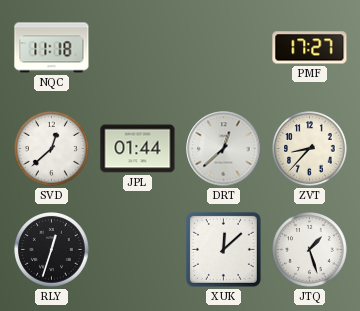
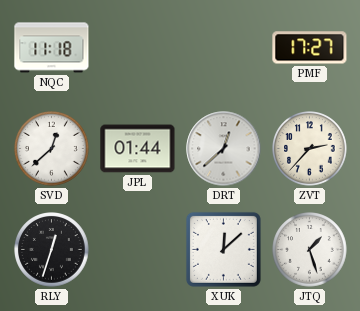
ZVT: 8:37 -> 2:37
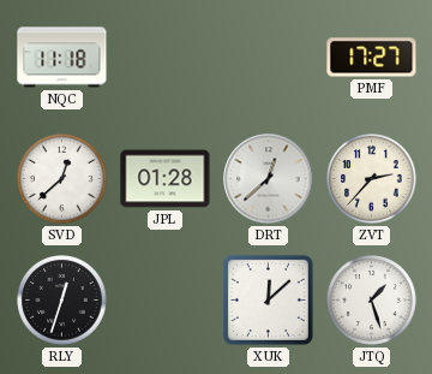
JPL: 01:44 -> 01:28
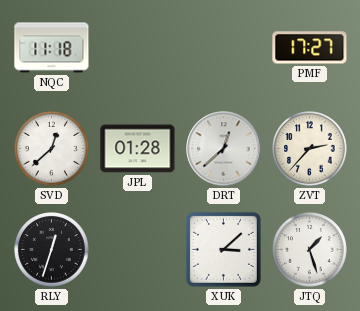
XUK: 12:08 -> 3:08
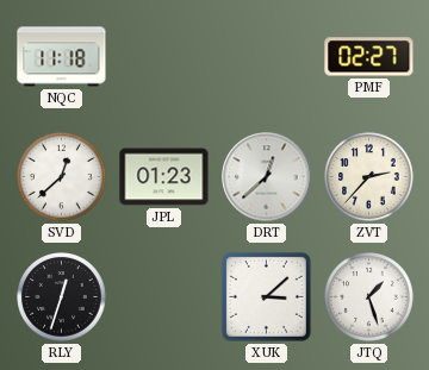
PMF: 17:27 -> 02:27
JPL: 01:28 -> 01:23
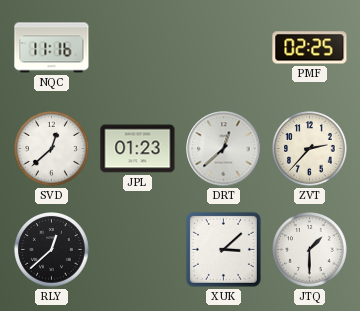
NQC: 11:18 -> 11:16
PMF: 02:27 -> 02:25
RLY: 12:33 -> 12:38
JTQ: 1:27 -> 1:30
